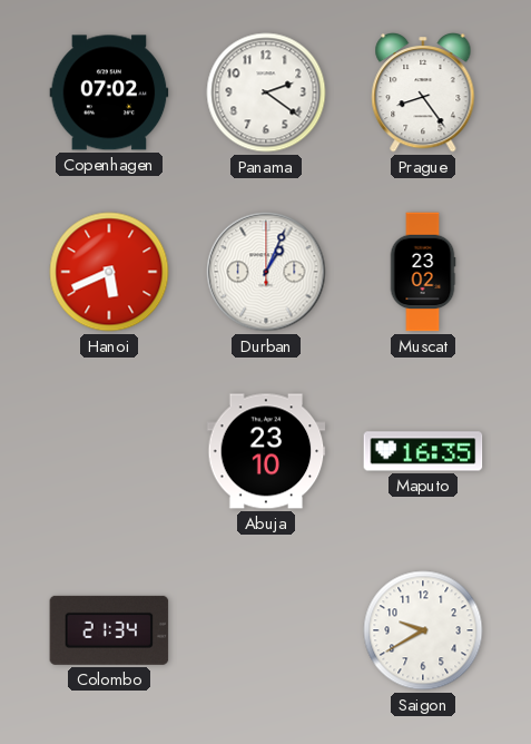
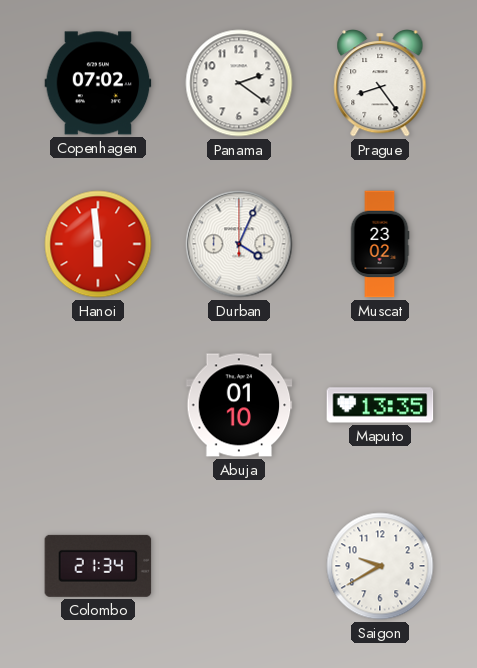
Hanoi: 5:41 -> 5:59
Durban: 1:04 -> 4:04
Abuja: 23:10 -> 01:10
Maputo: 16:35 -> 13:35
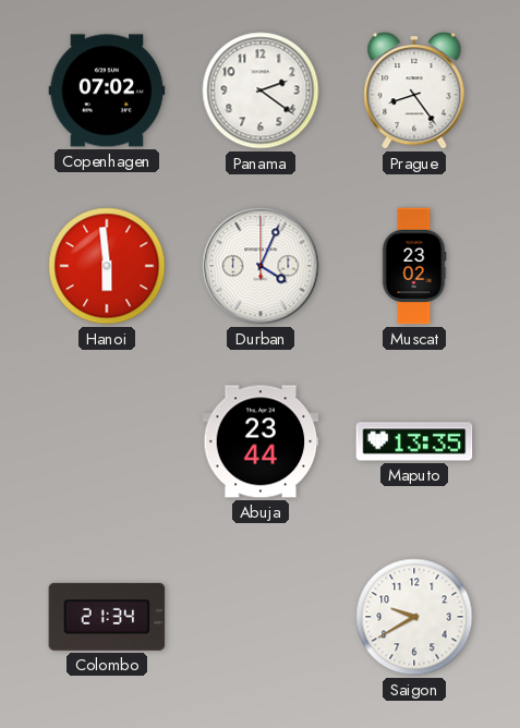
Abuja: 01:10 -> 23:44
